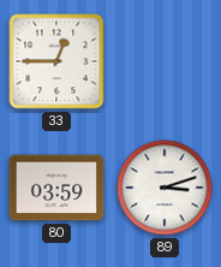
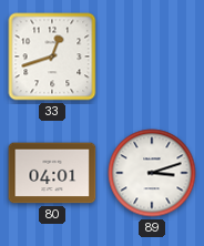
33: 12:45 -> 12:42
80: 03:59 -> 04:01
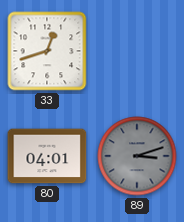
89 dial: white -> grey
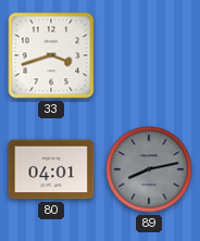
33: 12:42 -> 3:42
89: 3:12 -> 8:13
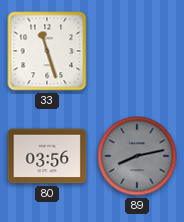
33: 3:42 -> 11:27
80: 04:01 -> 03:56
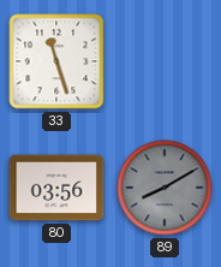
89: 8:13 -> 8:10
